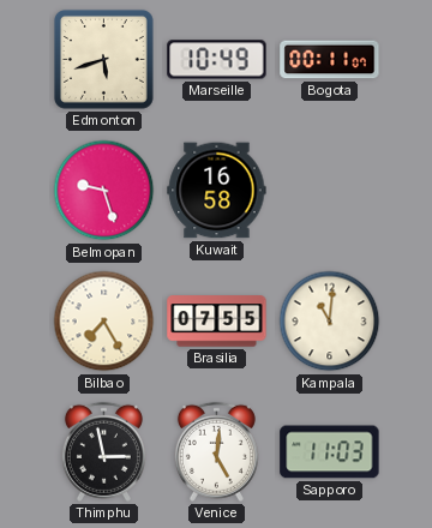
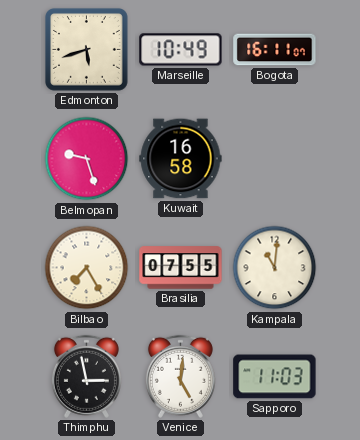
Bogota: 00:11 -> 16:11
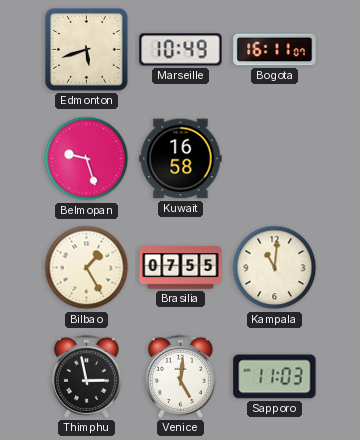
Bilbao: 7:25 -> 1:25
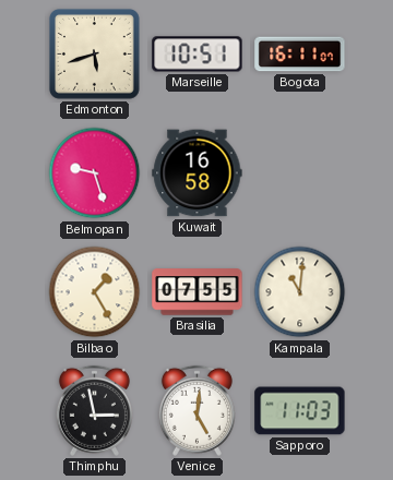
Marseille: 10:49 -> 10:51
